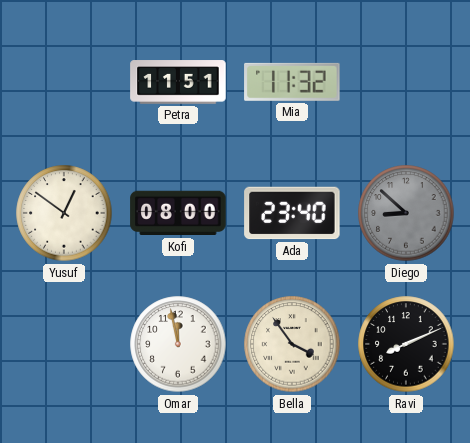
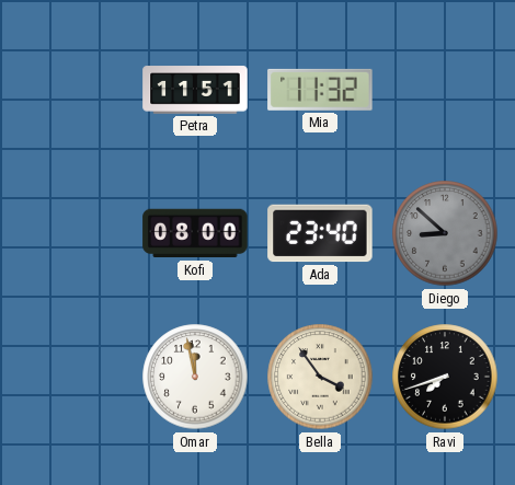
Yusuf: 12:51 -> none
Ravi: 8:11 -> 7:42
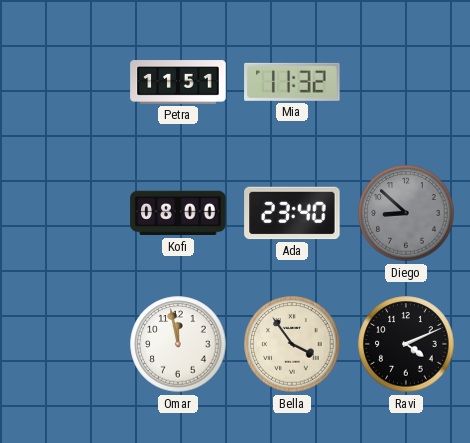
Ravi: 7:42 -> 4:11
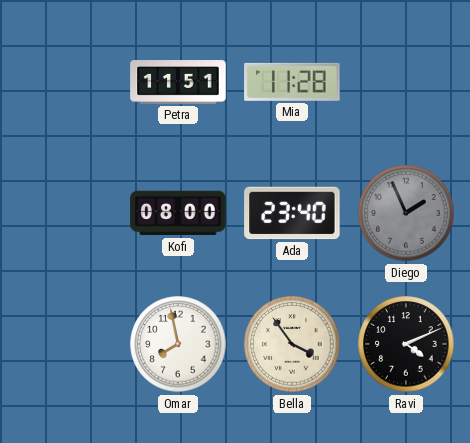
Mia: 11:32 -> 11:28
Diego: 8:52 -> 1:56
Omar: 11:58 -> 7:58
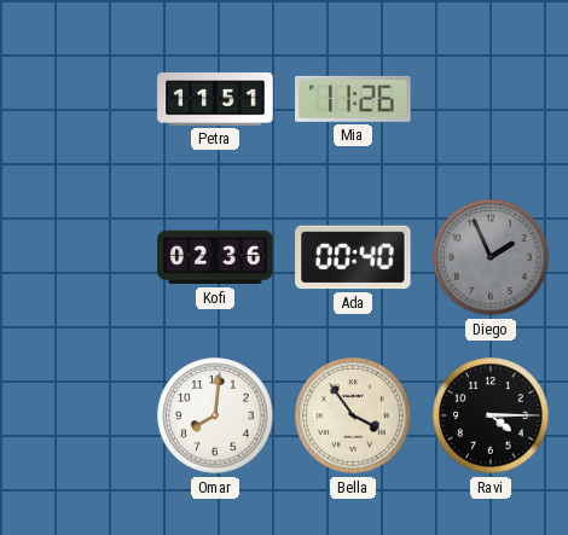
Mia: 11:28 -> 11:26
Kofi: 08:00 -> 02:36
Ada: 23:40 -> 00:40
Omar: 7:58 -> 8:01
Ravi: 4:11 -> 4:15
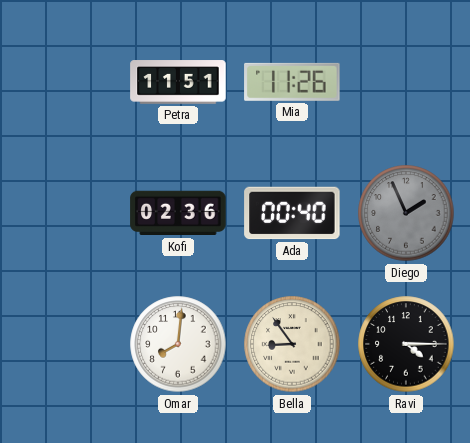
Bella: 3:54 -> 8:54
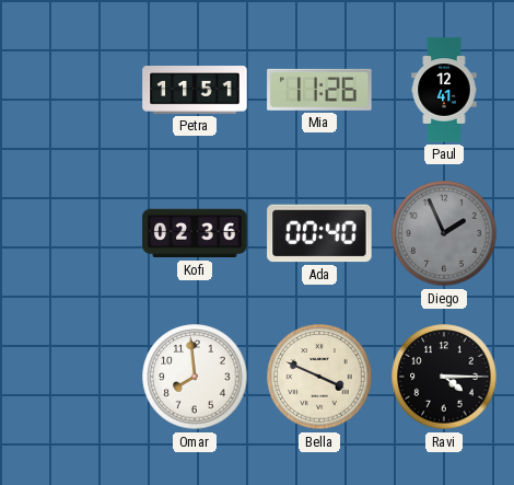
Paul: none -> 12:41
Omar: 8:01 -> 7:59
Bella: 8:54 -> 3:49
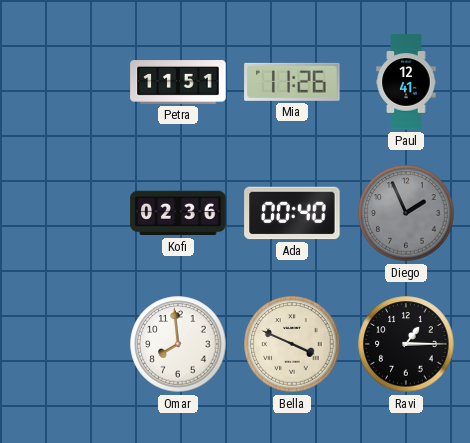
Ravi: 4:15 -> 1:15
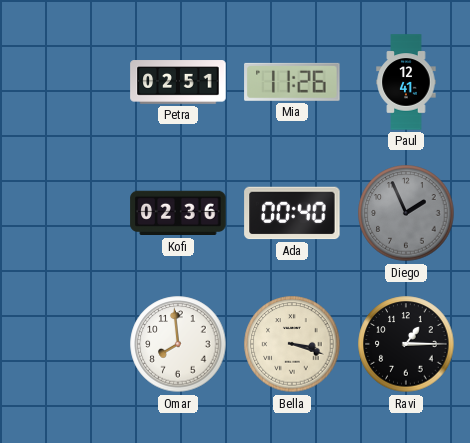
Petra: 11:51 -> 02:51
Bella: 3:49 -> 3:18
